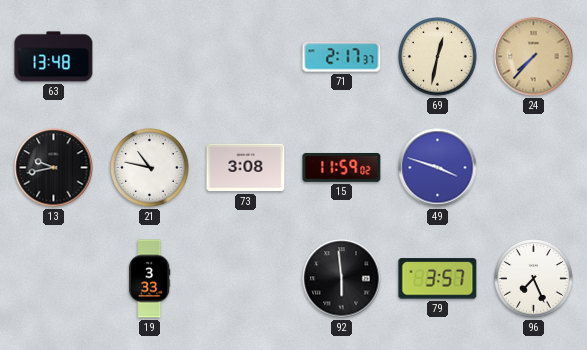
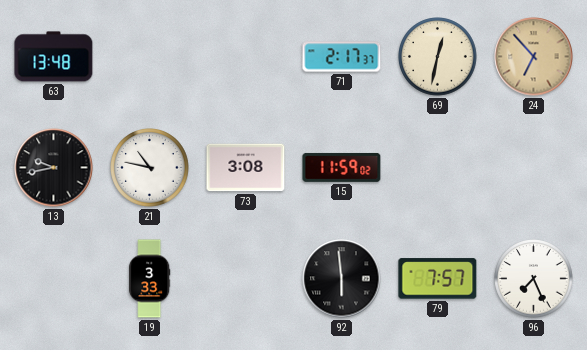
24: 7:37 -> 6:53
49: 3:48 -> none
79: 3:57 -> 7:57
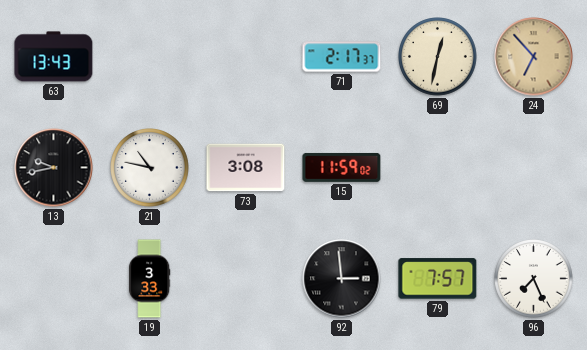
63: 13:48 -> 13:43
92: 5:59 -> 2:59
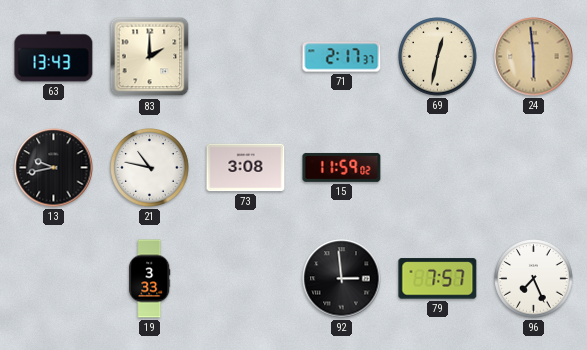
83: none -> 2:00
24: 6:53 -> 5:59
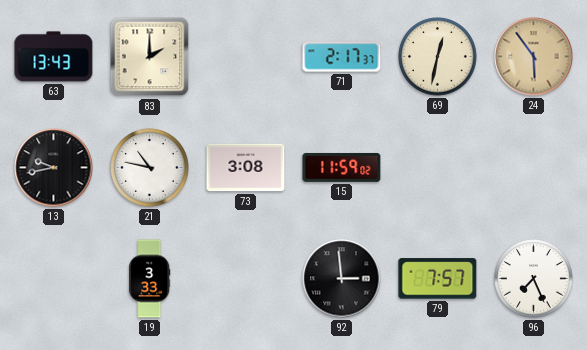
24: 5:59 -> 5:54
